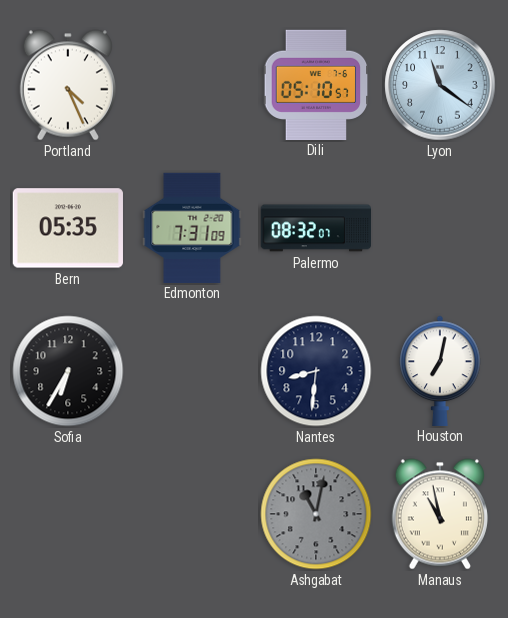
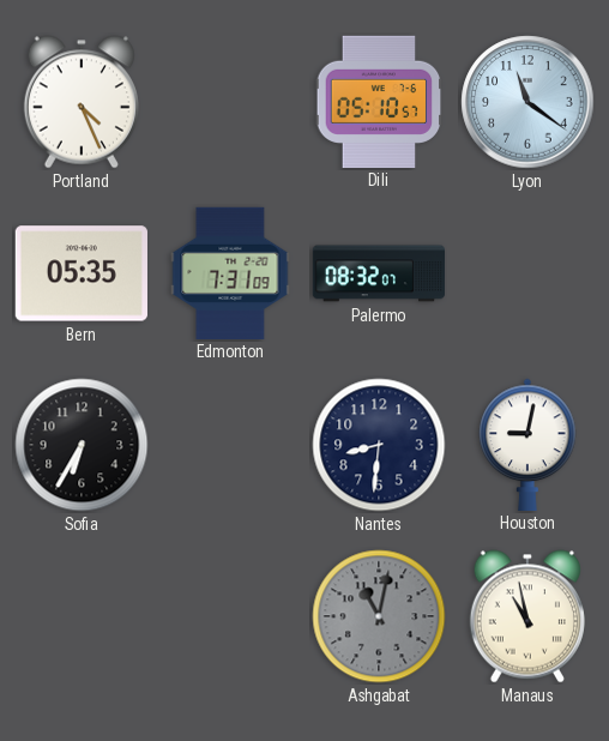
Houston: 7:02 -> 9:02
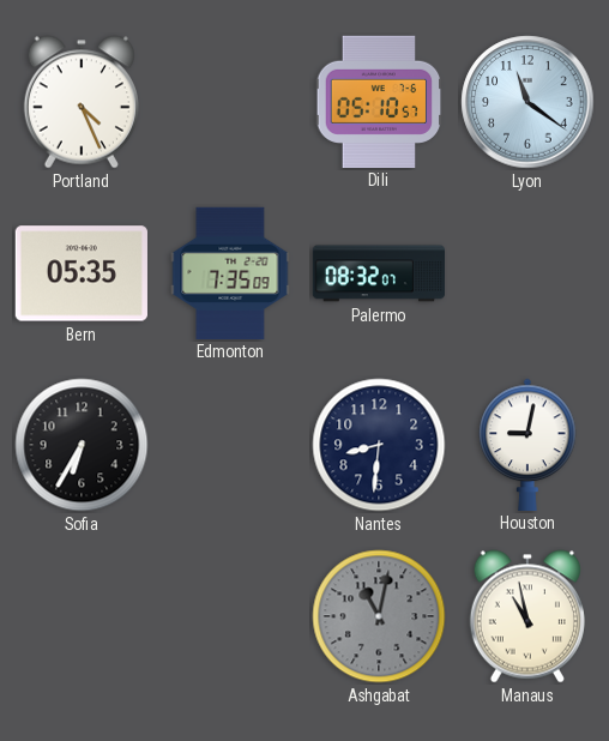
Edmonton: 7:31 -> 7:35
